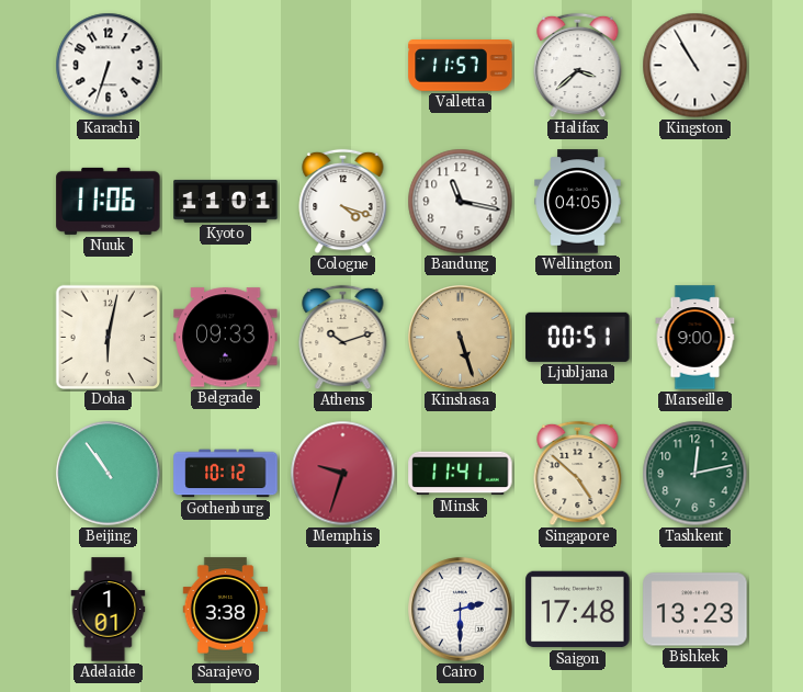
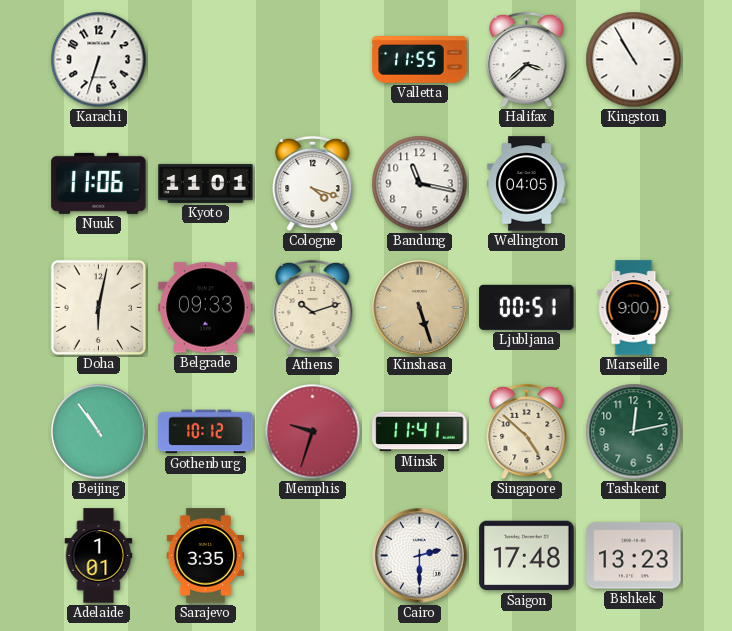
Valletta: 11:57 -> 11:55
Sarajevo: 3:38 -> 3:35
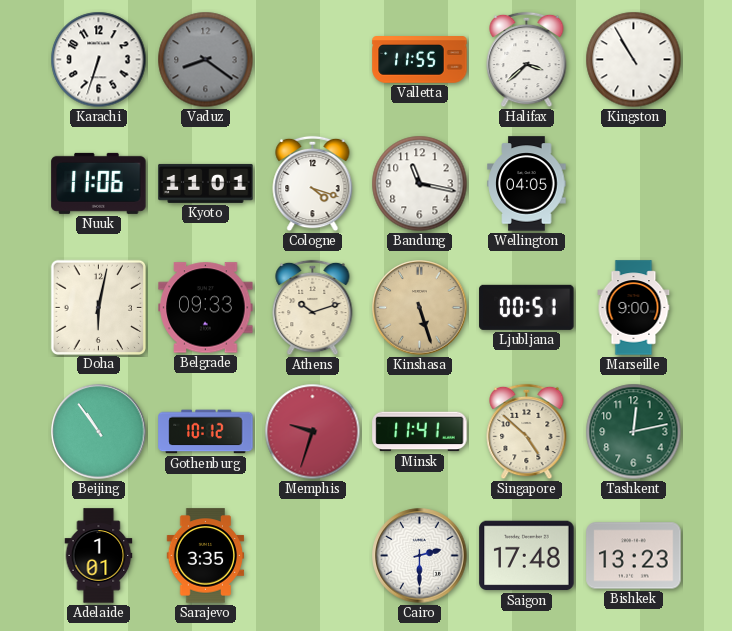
Vaduz: none -> 8:21
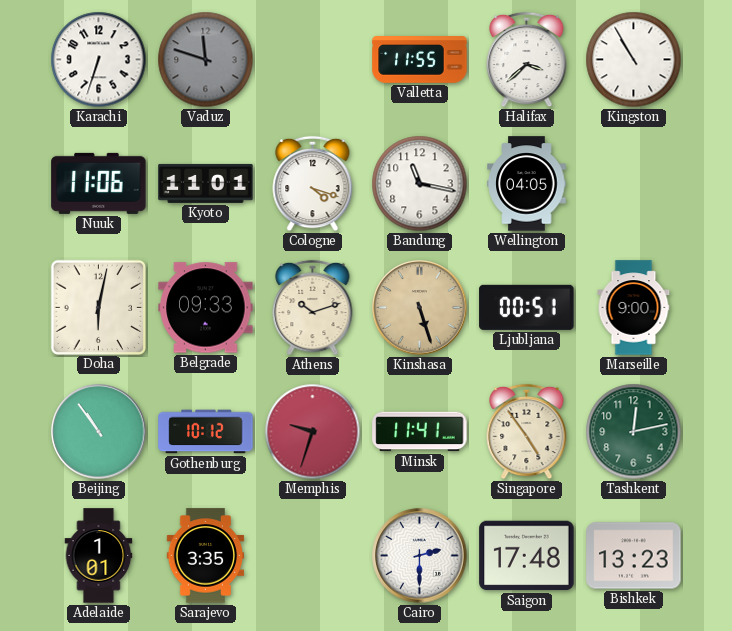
Vaduz: 8:21 -> 11:48
Singapore: 4:52 -> 4:54
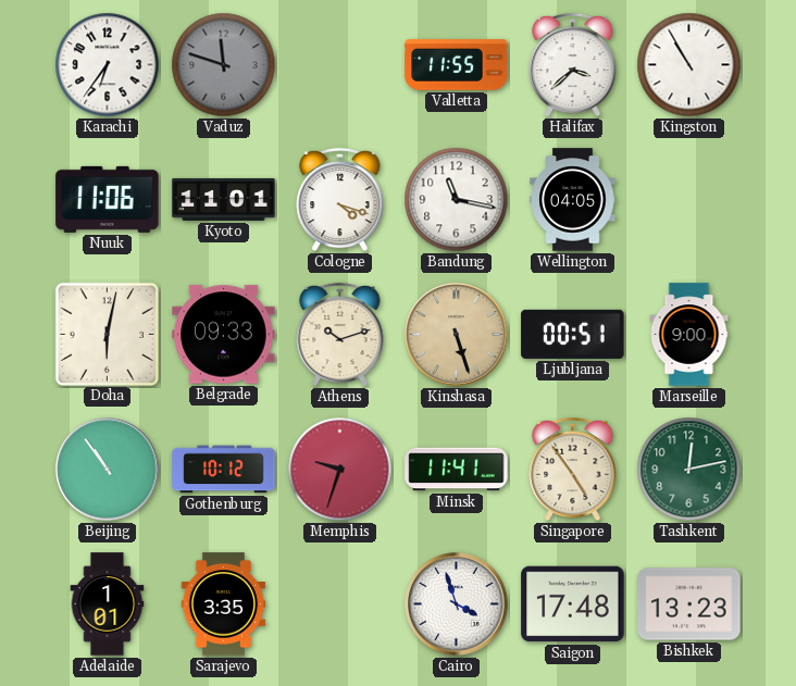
Karachi: 6:33 -> 6:36
Cairo: 2:30 -> 3:57
